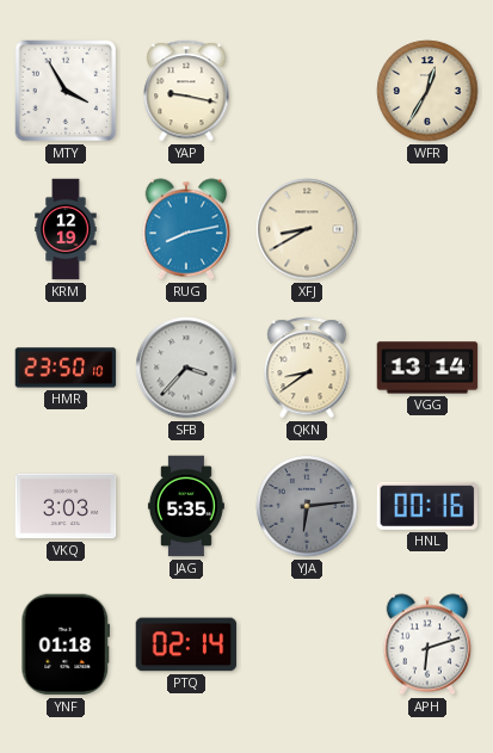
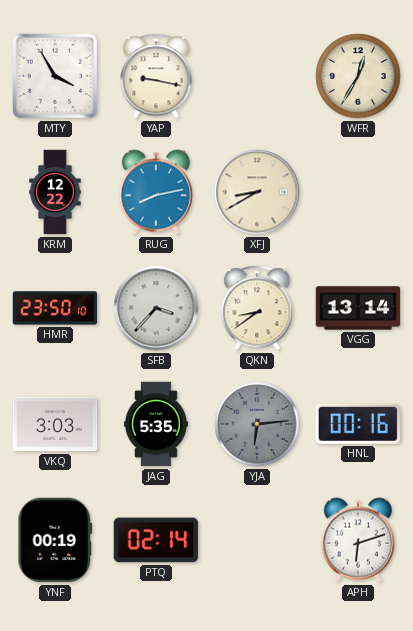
KRM: 12:19 -> 12:22
YNF: 01:18 -> 00:19
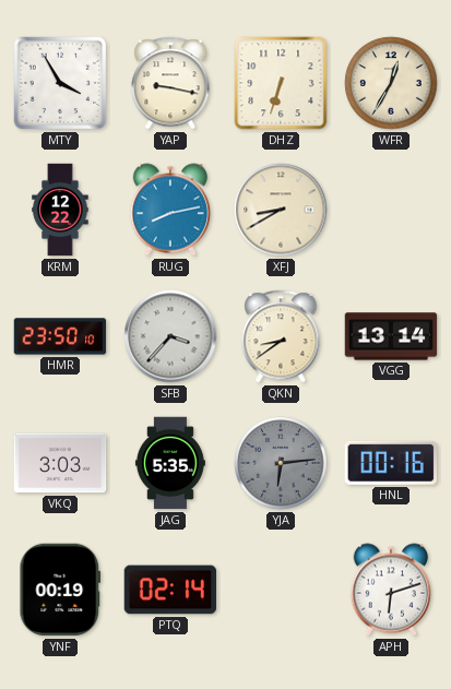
DHZ: none -> 6:33
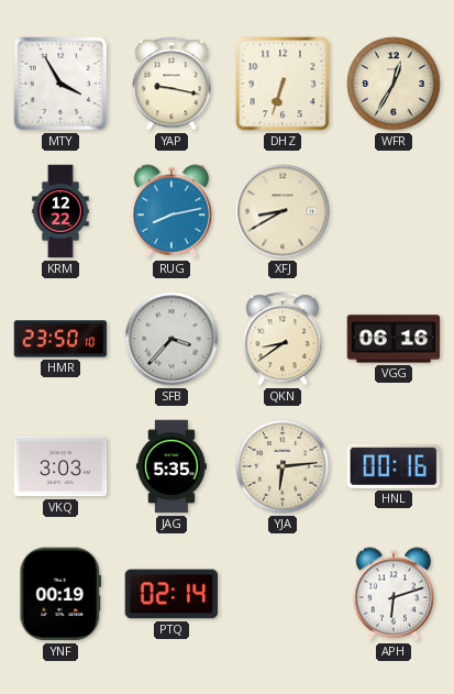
VGG: 13:14 -> 06:16
YJA dial: grey -> cream
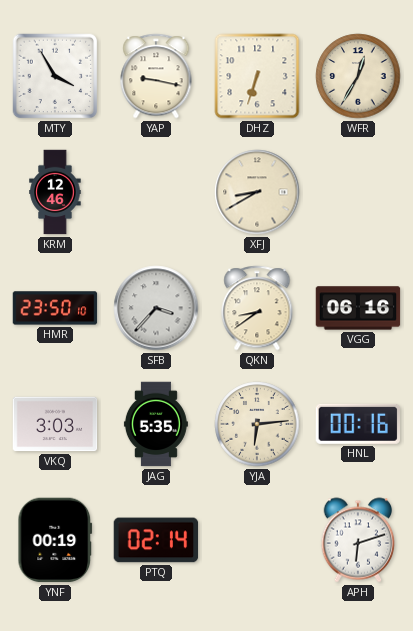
KRM: 12:22 -> 12:46
RUG: 8:13 -> none
